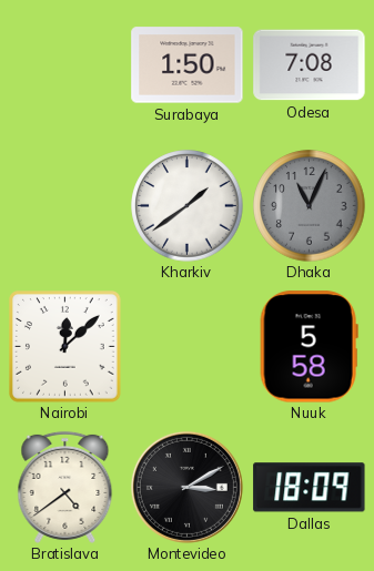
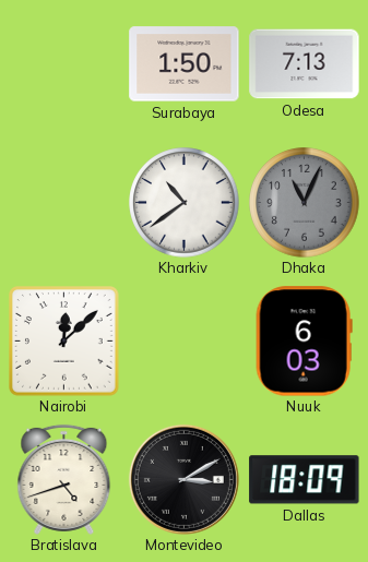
Odesa: 7:08 -> 7:13
Kharkiv: 1:39 -> 10:39
Nuuk: 5:58 -> 6:03
Bratislava: 4:39 -> 4:42
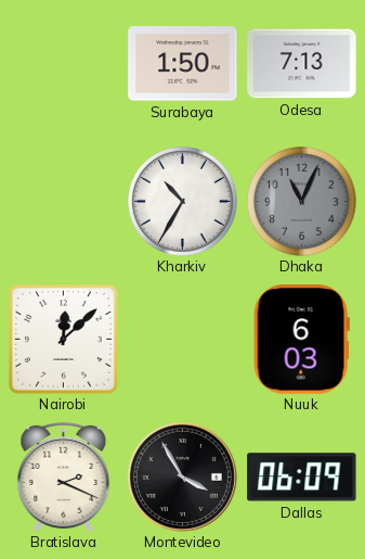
Kharkiv: 10:39 -> 10:35
Bratislava: 4:42 -> 2:19
Montevideo: 3:10 -> 3:55
Dallas: 18:09 -> 06:09
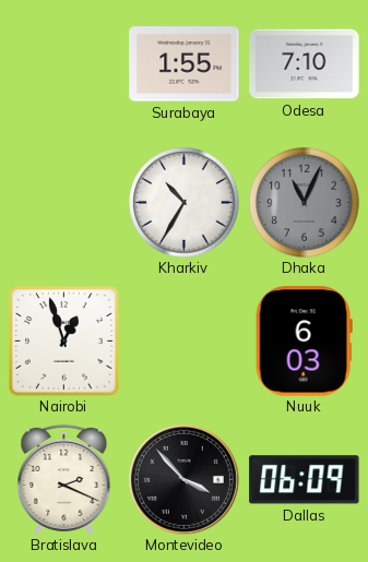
Surabaya: 1:50 -> 1:55
Odesa: 7:13 -> 7:10
Nairobi: 12:08 -> 12:57
Montevideo: 3:55 -> 3:53
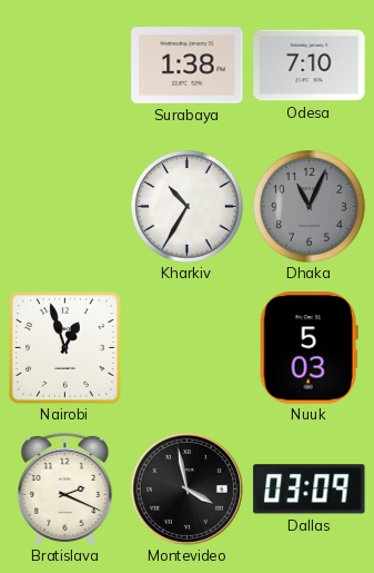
Surabaya: 1:55 -> 1:38
Nuuk: 6:03 -> 5:03
Montevideo: 3:53 -> 3:58
Dallas: 06:09 -> 03:09
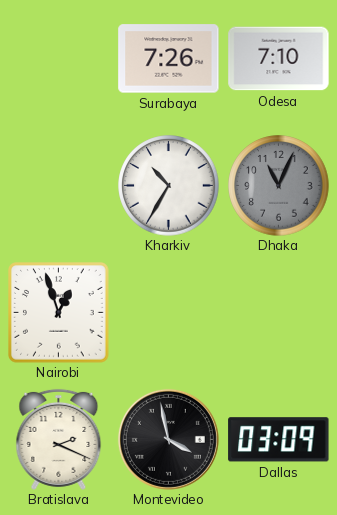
Surabaya: 1:38 -> 7:26
Nuuk: 5:03 -> none
